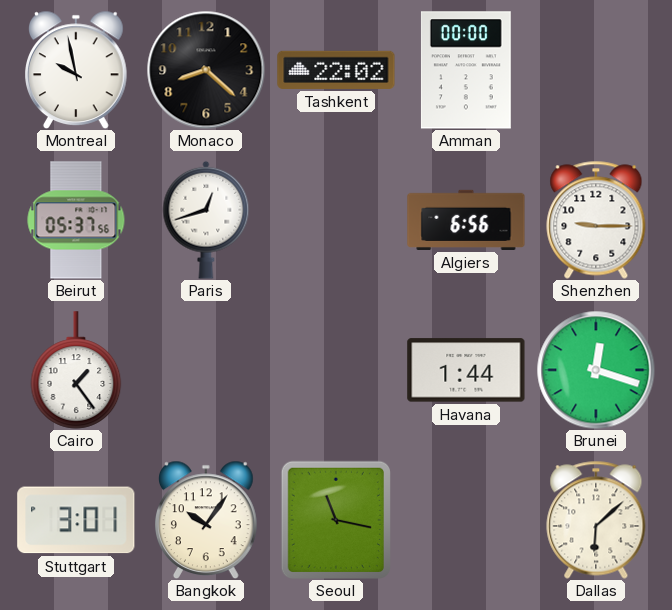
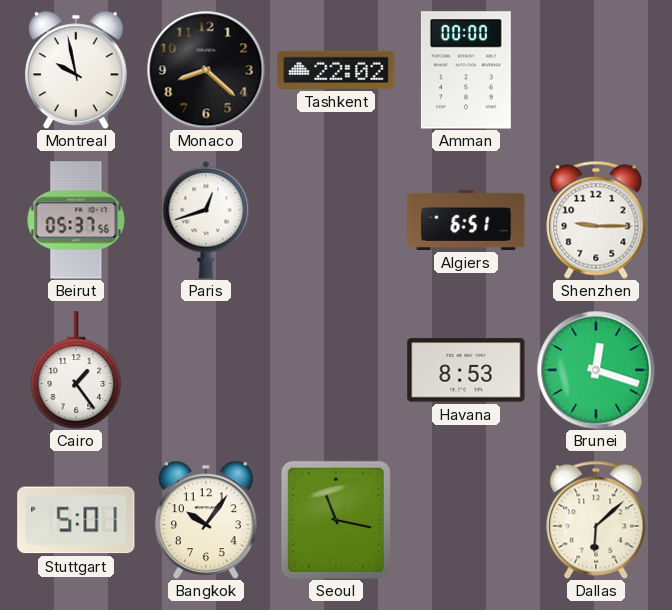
Algiers: 6:56 -> 6:51
Havana: 1:44 -> 8:53
Stuttgart: 3:01 -> 5:01
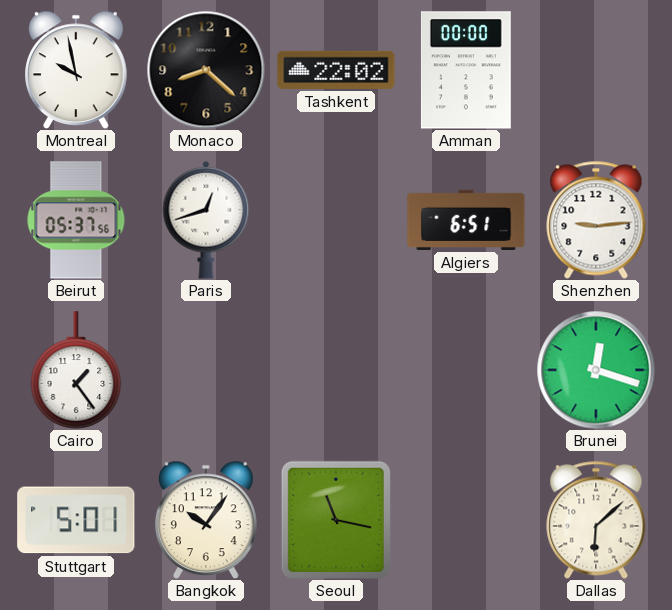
Shenzhen: 9:15 -> 9:14
Havana: 8:53 -> none
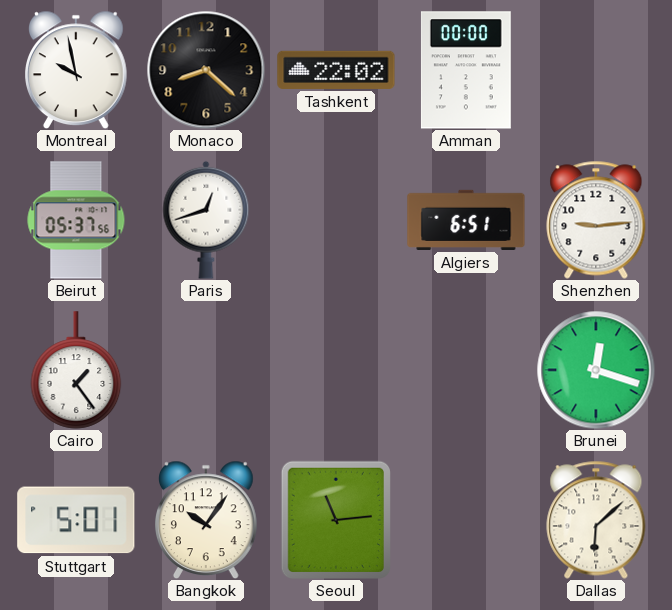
Seoul: 11:17 -> 11:14
